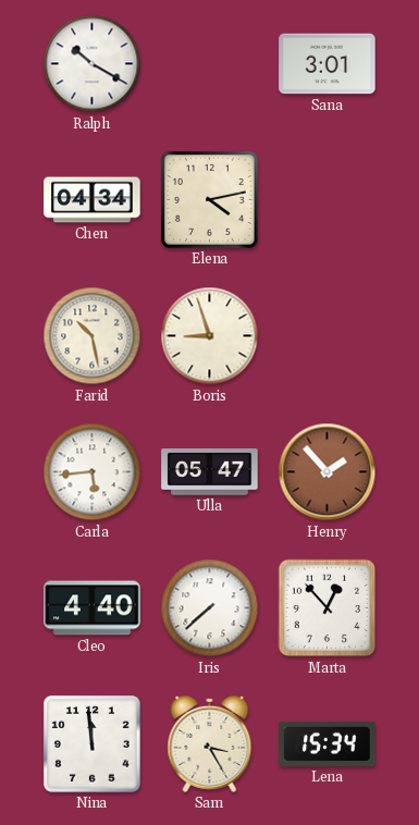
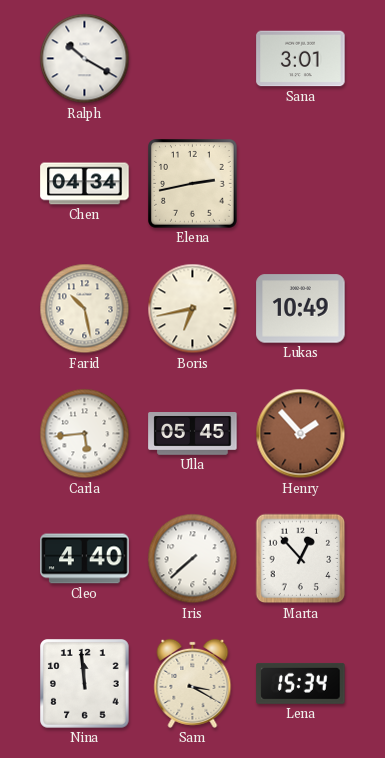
Elena: 4:13 -> 2:43
Boris: 8:57 -> 6:43
Lukas: none -> 10:49
Ulla: 05:47 -> 05:45
Sam: 3:25 -> 3:20
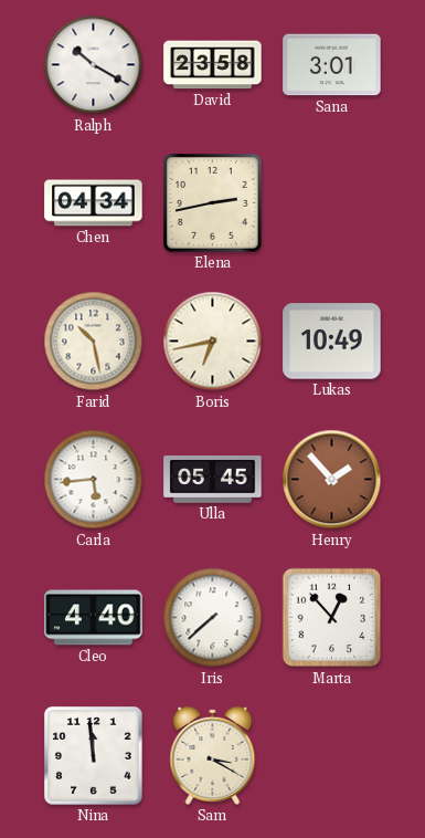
David: none -> 23:58
Lena: 15:34 -> none
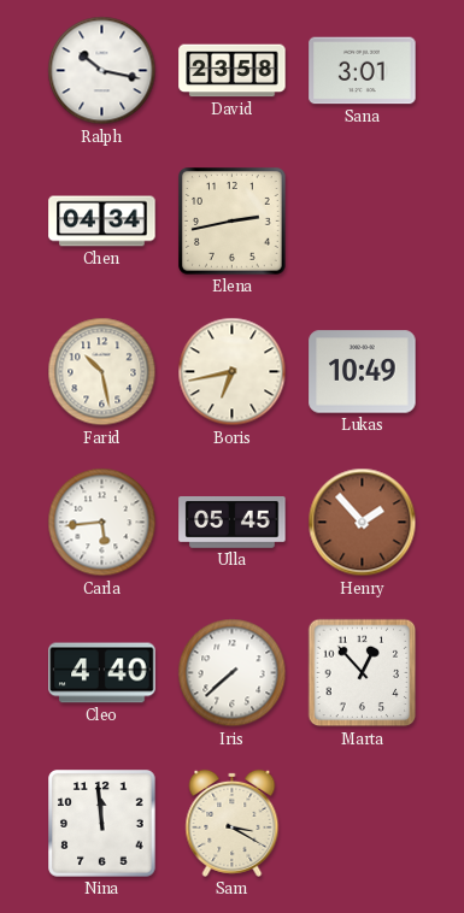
Ralph: 10:20 -> 10:17
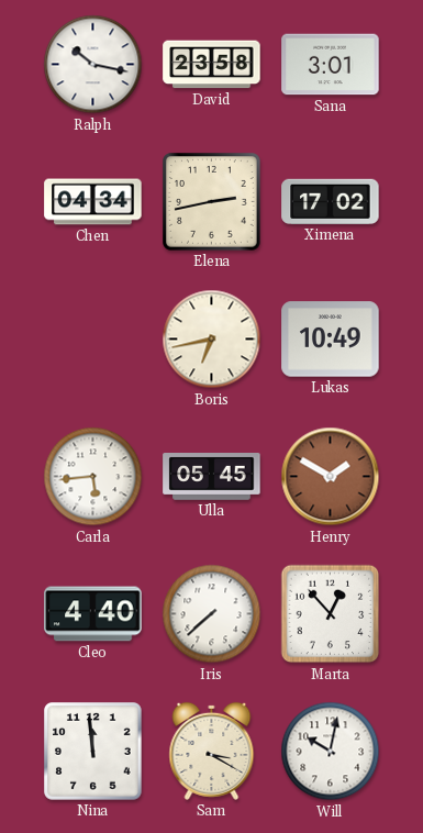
Ximena: none -> 17:02
Farid: 10:28 -> none
Henry: 1:53 -> 1:50
Will: none -> 10:02
